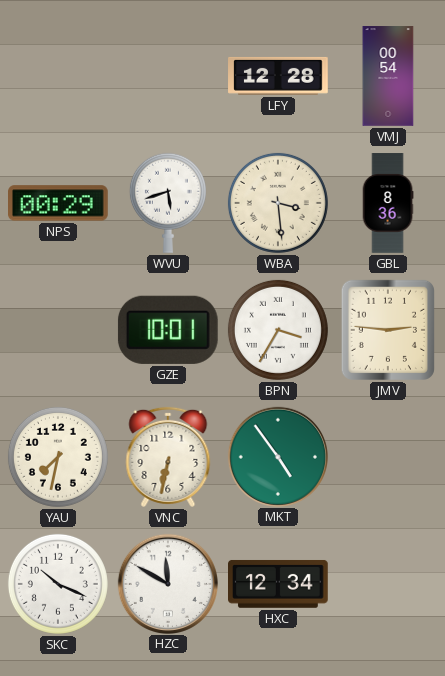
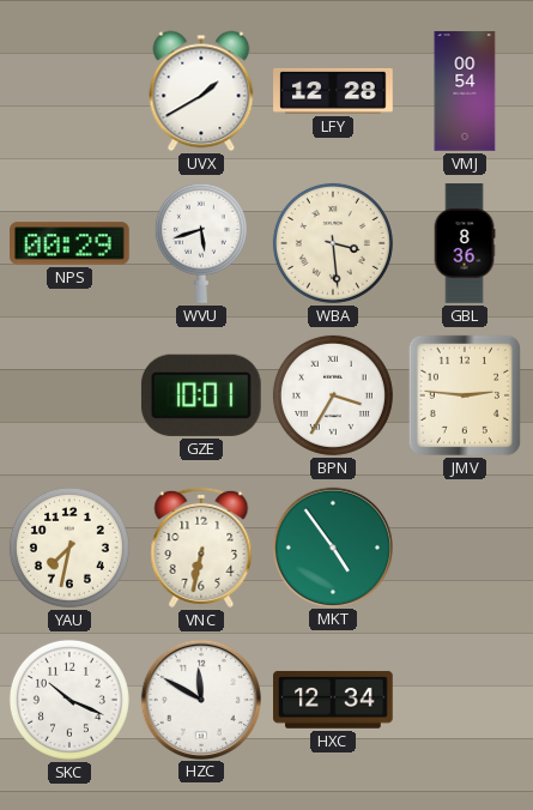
UVX: none -> 1:40
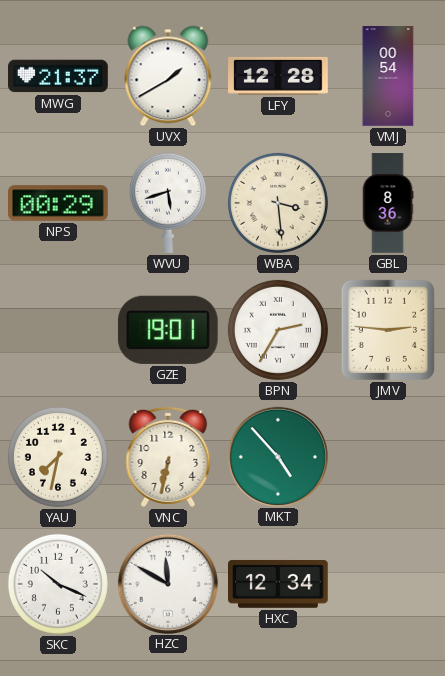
MWG: none -> 21:37
GZE: 10:01 -> 19:01
BPN: 3:35 -> 2:35
MKT: 4:54 -> 4:53
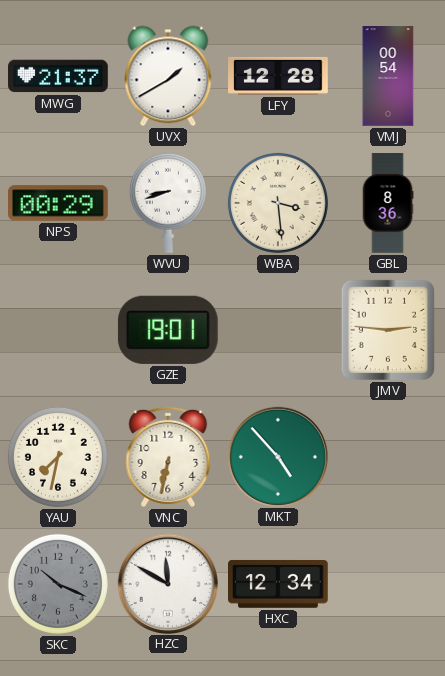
WVU: 5:42 -> 8:42
BPN: 2:35 -> none
SKC dial: white -> grey
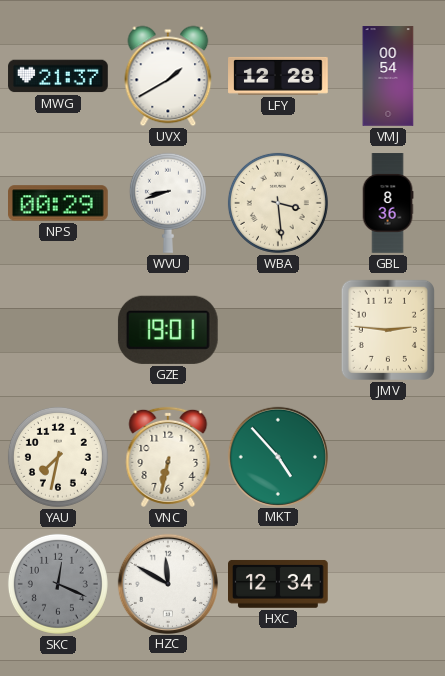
SKC: 10:19 -> 12:19
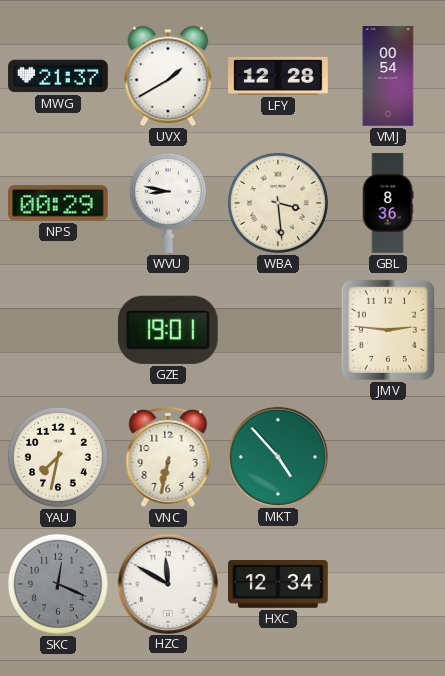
WVU: 8:42 -> 8:47
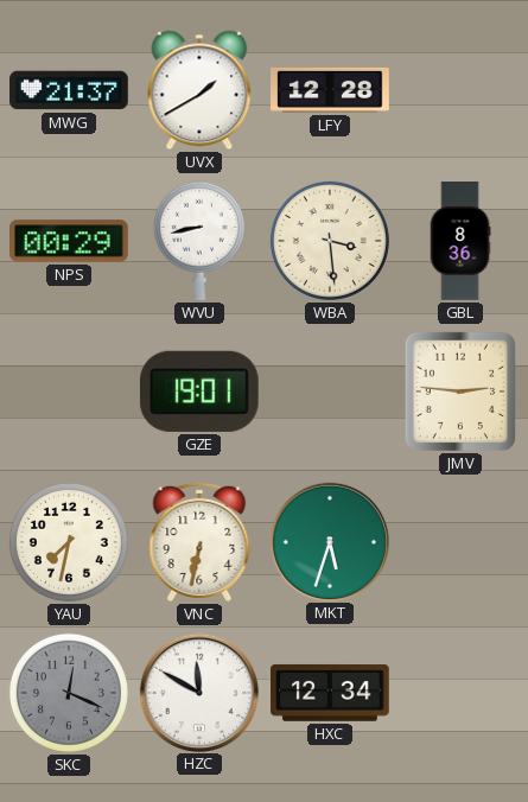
VMJ: 00:54 -> none
WVU: 8:47 -> 8:43
MKT: 4:53 -> 5:33
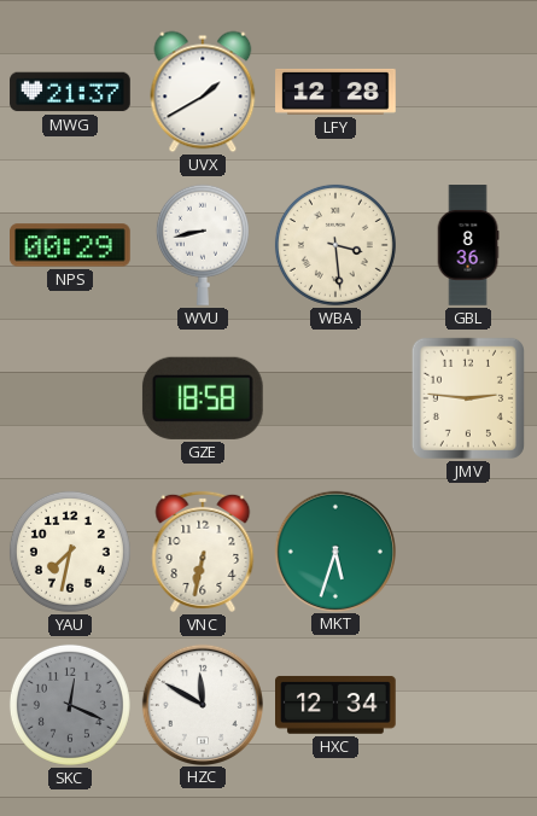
GZE: 19:01 -> 18:58
